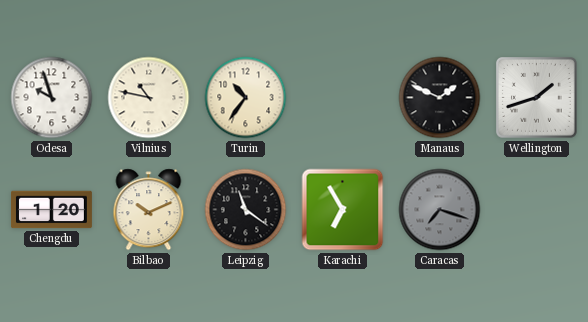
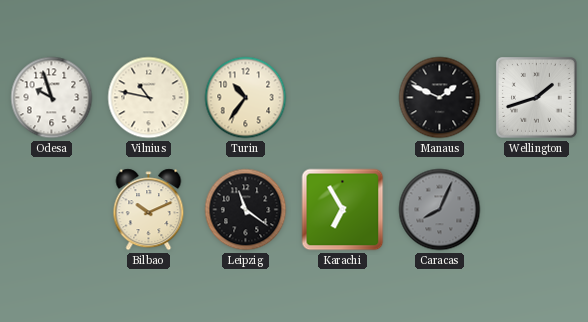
Chengdu: 1:20 -> none
Caracas: 7:18 -> 8:04
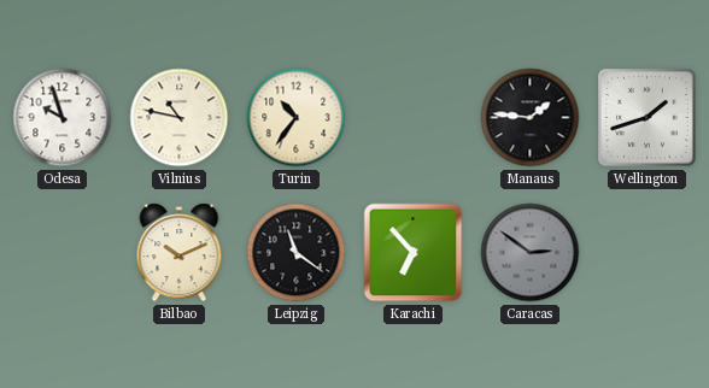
Manaus: 1:49 -> 1:46
Karachi: 6:55 -> 6:53
Caracas: 8:04 -> 2:51
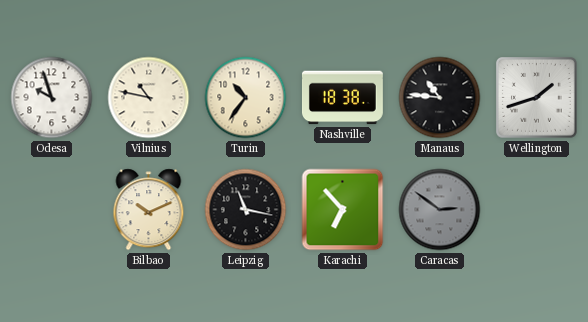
Nashville: none -> 18:38
Manaus: 1:46 -> 10:46
Leipzig: 11:21 -> 11:17
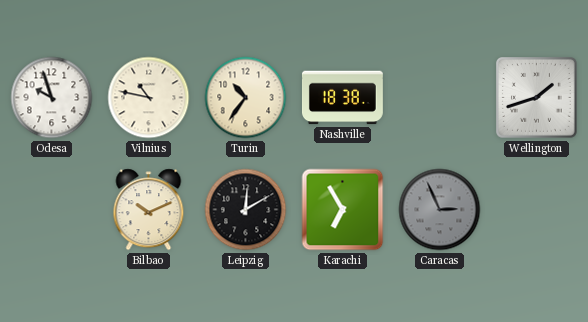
Manaus: 10:46 -> none
Leipzig: 11:17 -> 12:10
Karachi: 6:53 -> 6:55
Caracas: 2:51 -> 2:56
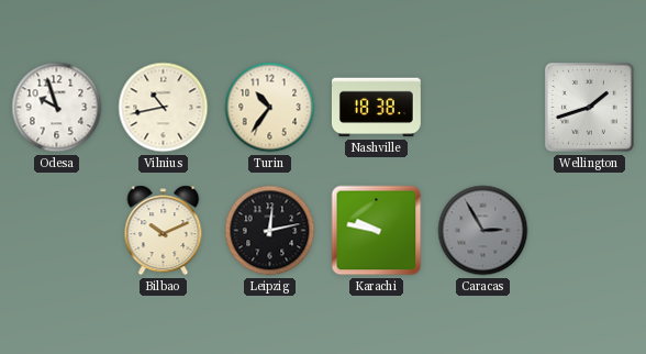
Vilnius: 10:47 -> 10:43
Leipzig: 12:10 -> 12:13
Karachi: 6:55 -> 9:47
Caracas: 2:56 -> 2:55
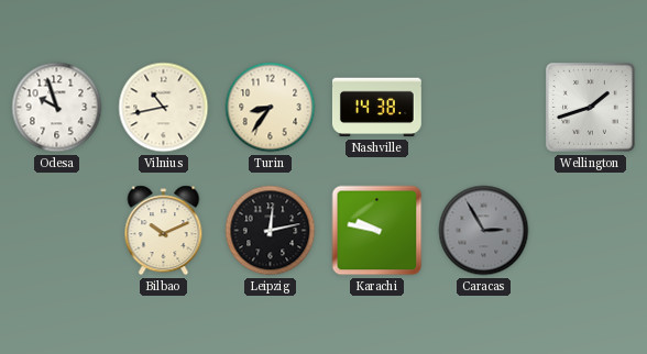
Turin: 10:36 -> 8:36
Nashville: 18:38 -> 14:38
